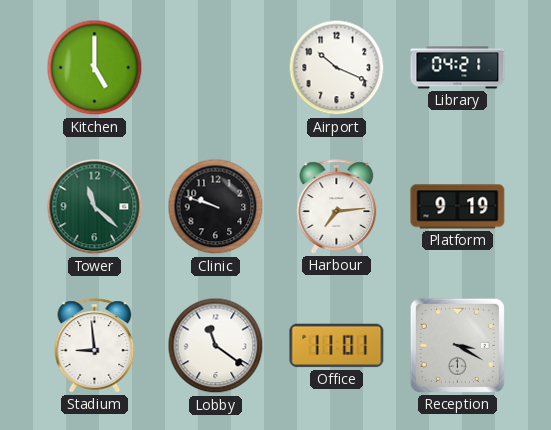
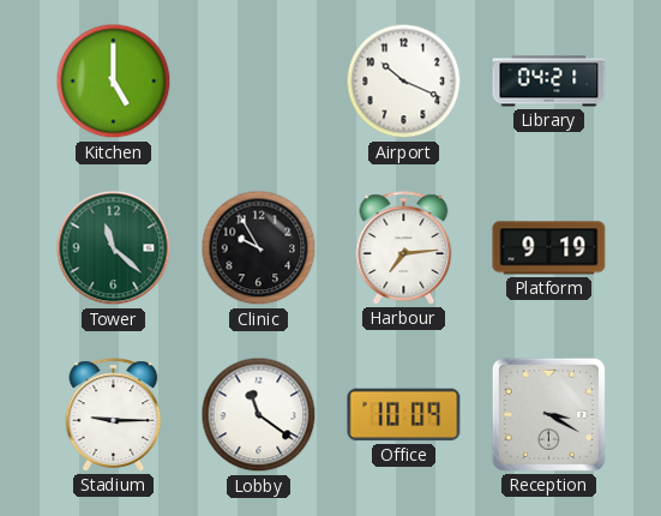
Clinic: 9:48 -> 9:55
Stadium: 8:59 -> 9:15
Office: 11:01 -> 10:09
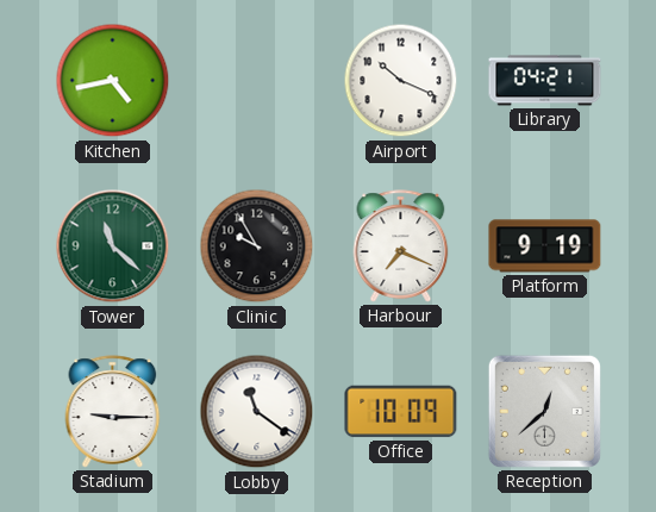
Kitchen: 5:00 -> 4:43
Harbour: 7:14 -> 7:19
Reception: 3:20 -> 12:38
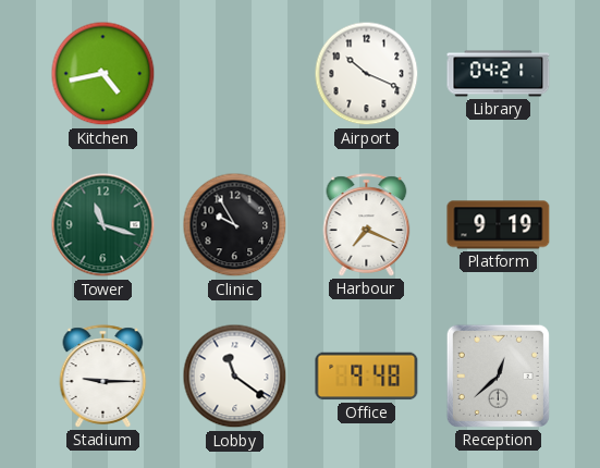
Tower: 11:22 -> 11:18
Office: 10:09 -> 9:48
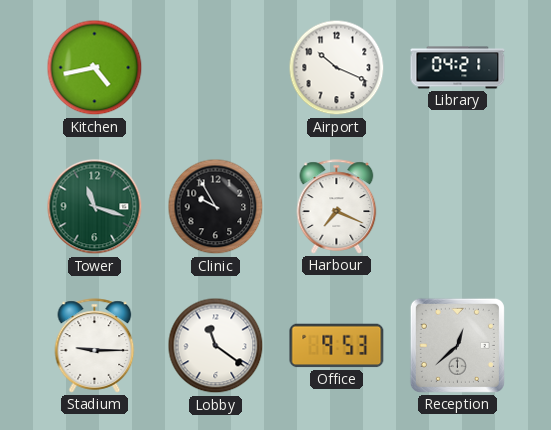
Platform: 9:19 -> none
Office: 9:48 -> 9:53
